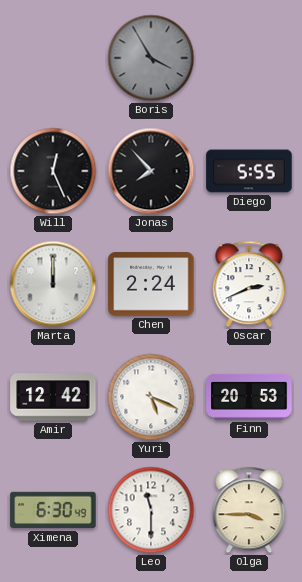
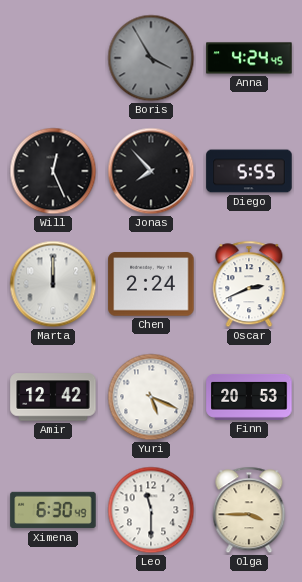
Anna: none -> 4:24
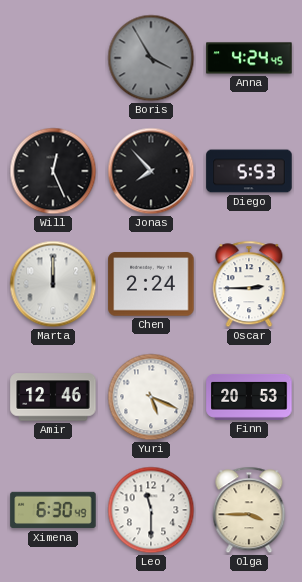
Diego: 5:55 -> 5:53
Oscar: 2:41 -> 2:45
Amir: 12:42 -> 12:46
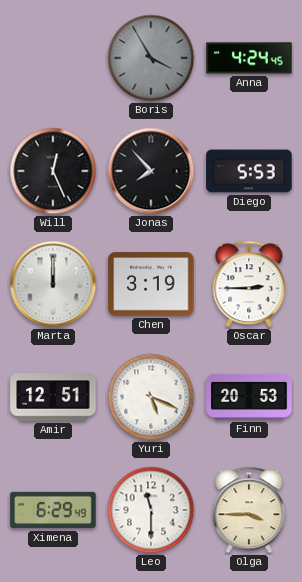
Chen: 2:24 -> 3:19
Amir: 12:46 -> 12:51
Ximena: 6:30 -> 6:29
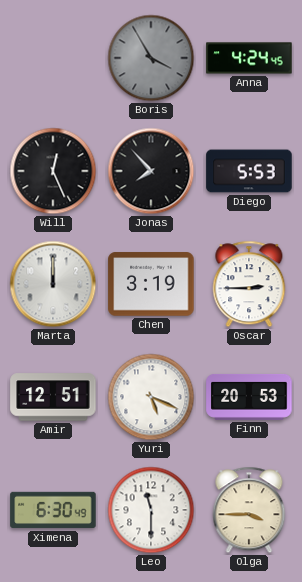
Ximena: 6:29 -> 6:30
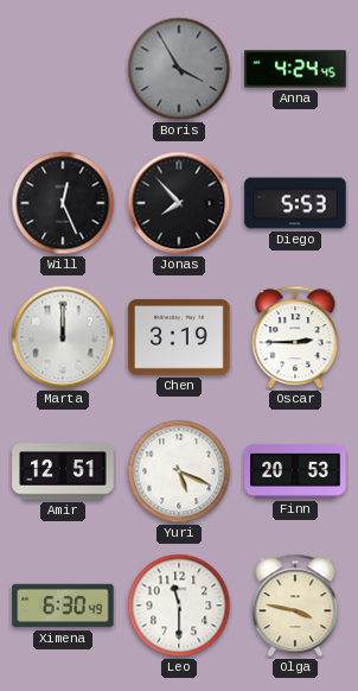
Olga: 3:45 -> 3:47
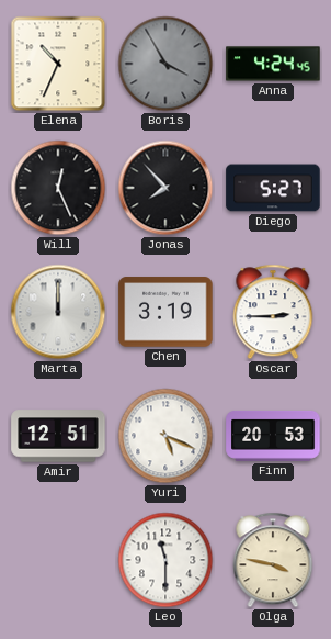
Elena: none -> 10:34
Diego: 5:53 -> 5:27
Ximena: 6:30 -> none
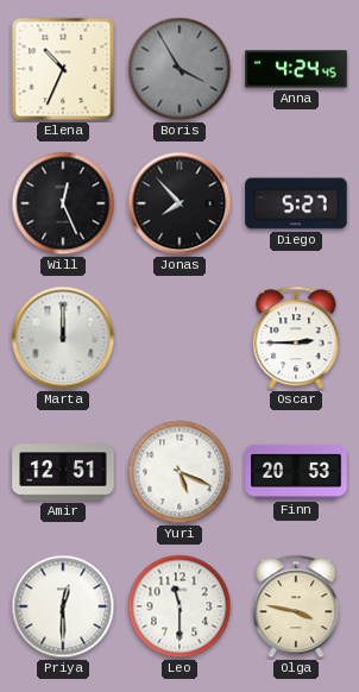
Chen: 3:19 -> none
Priya: none -> 12:30
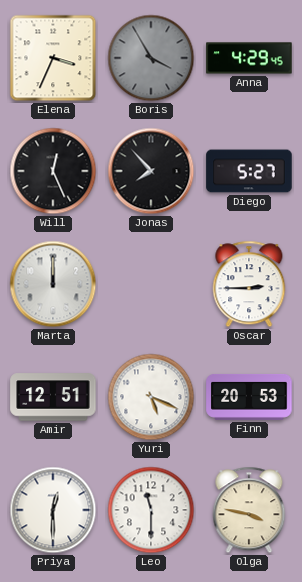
Elena: 10:34 -> 3:34
Anna: 4:24 -> 4:29
